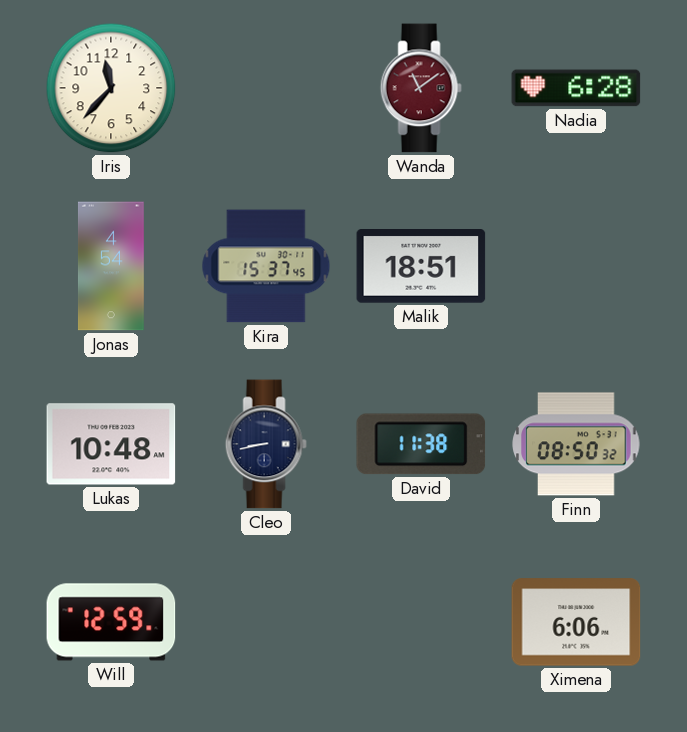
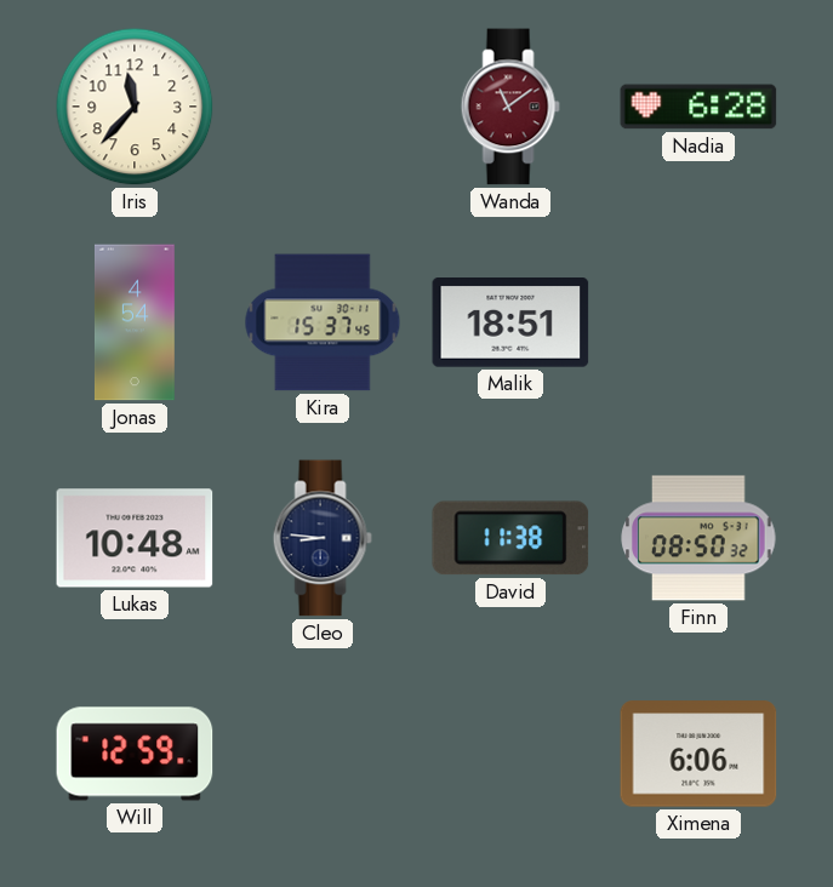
Cleo: 8:43 -> 8:46
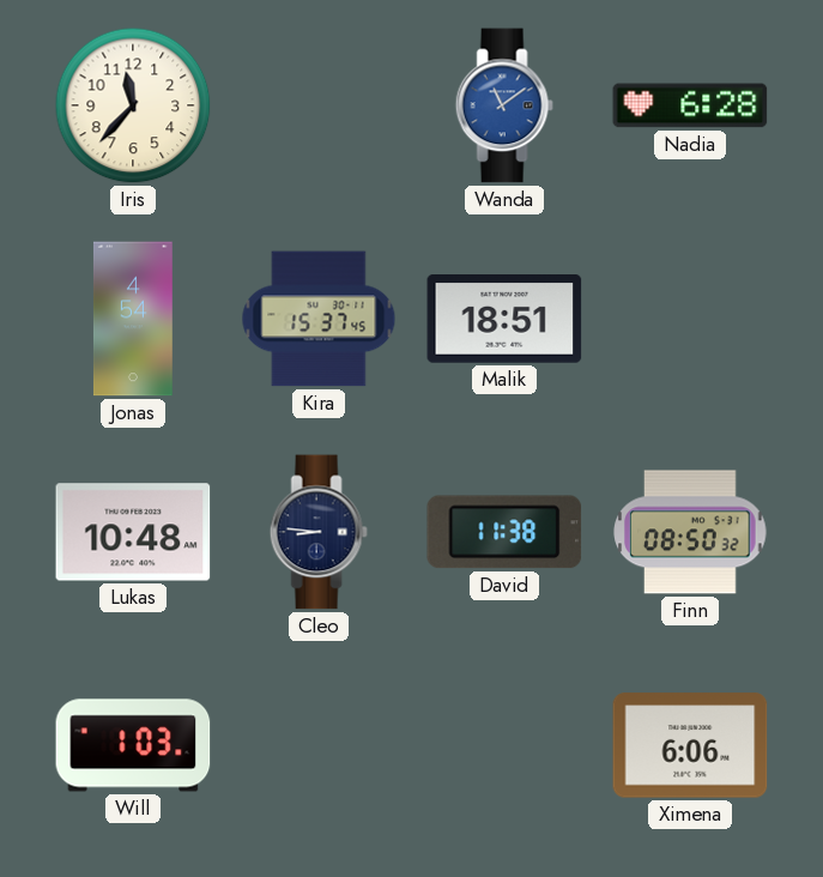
Wanda dial: burgundy -> blue
Will: 12:59 -> 1:03
